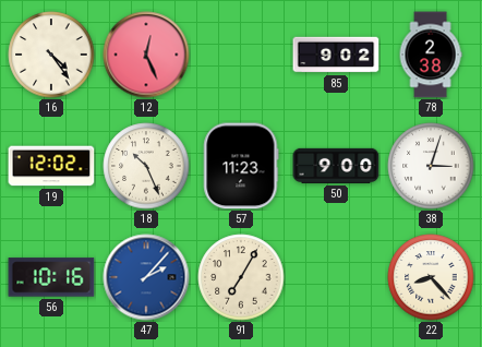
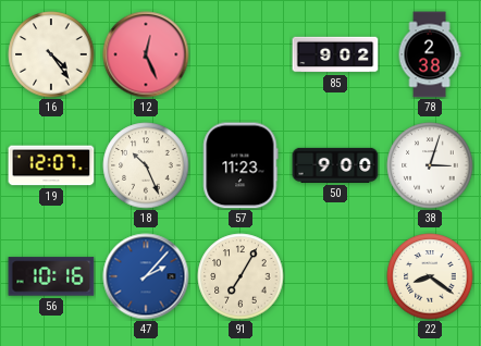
19: 12:02 -> 12:07
22: 8:23 -> 8:21
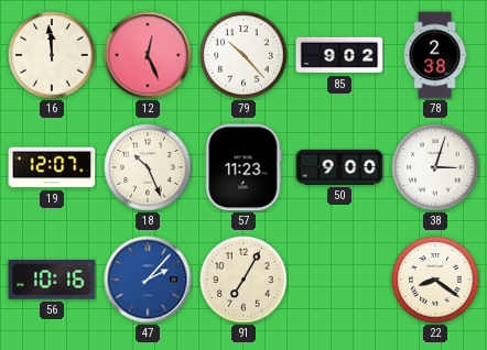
16: 4:24 -> 11:59
79: none -> 10:23
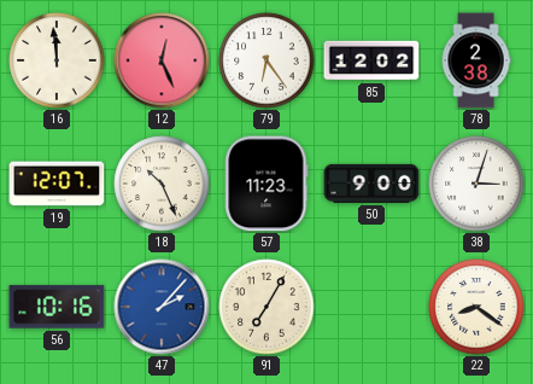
79: 10:23 -> 6:24
85: 9:02 -> 12:02
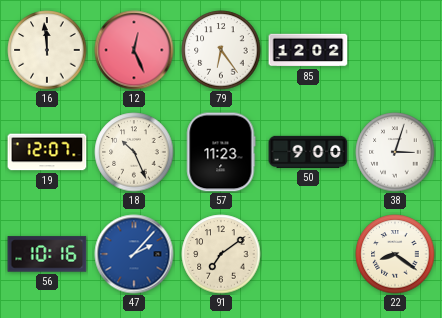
78: 2:38 -> none
91: 7:05 -> 7:09
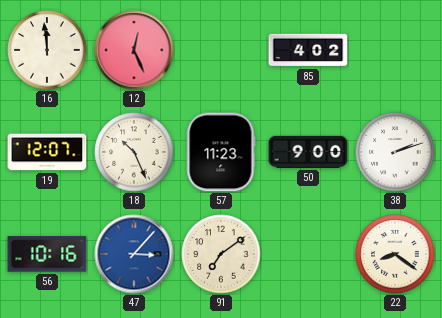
79: 6:24 -> none
85: 12:02 -> 4:02
38: 3:03 -> 2:12
47: 2:07 -> 3:07
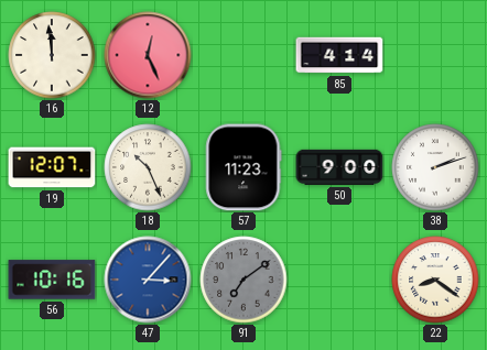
85: 4:02 -> 4:14
91 dial: cream -> grey
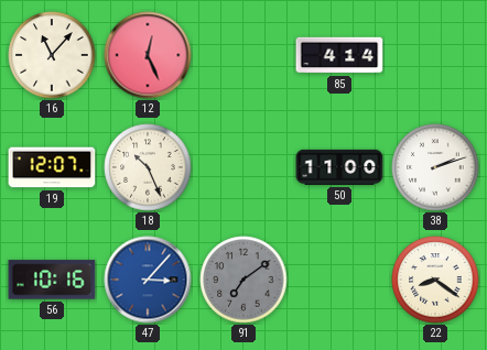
16: 11:59 -> 11:07
57: 11:23 -> none
50: 9:00 -> 11:00
